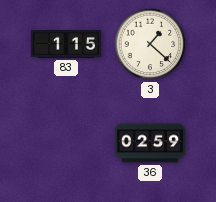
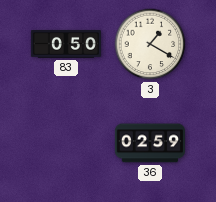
83: 1:15 -> 0:50
3: 1:22 -> 1:20
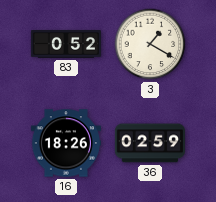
83: 0:50 -> 0:52
16: none -> 18:26
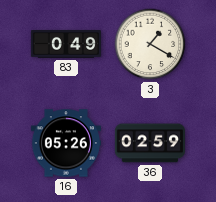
83: 0:52 -> 0:49
16: 18:26 -> 05:26
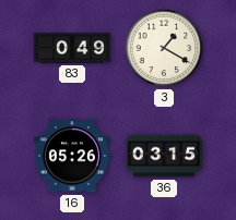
36: 02:59 -> 03:15
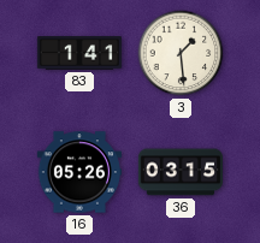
83: 0:49 -> 1:41
3: 1:20 -> 1:29
